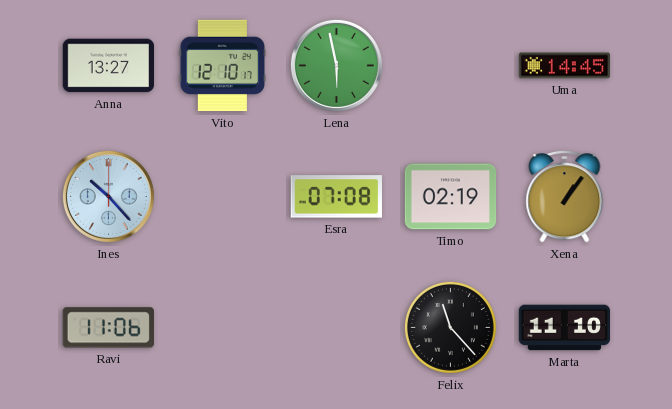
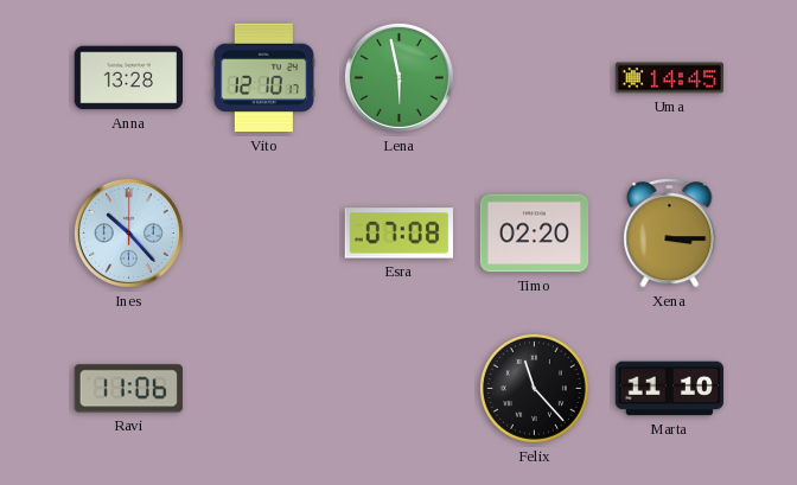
Anna: 13:27 -> 13:28
Timo: 02:19 -> 02:20
Xena: 1:06 -> 3:15
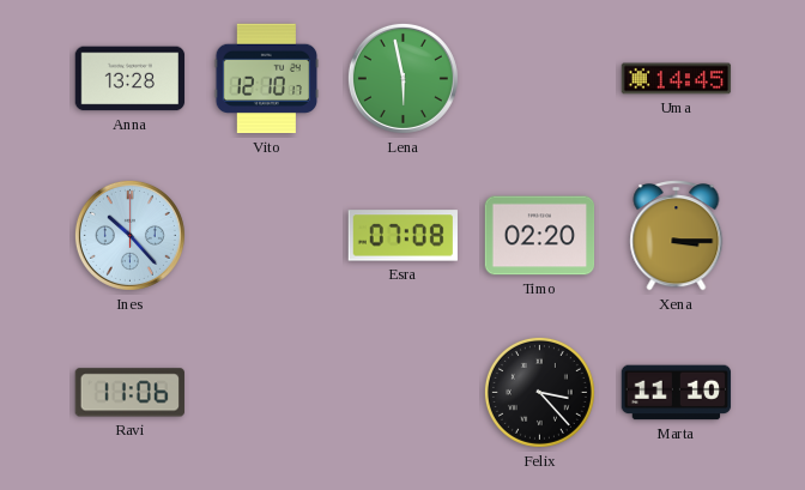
Felix: 11:23 -> 3:23
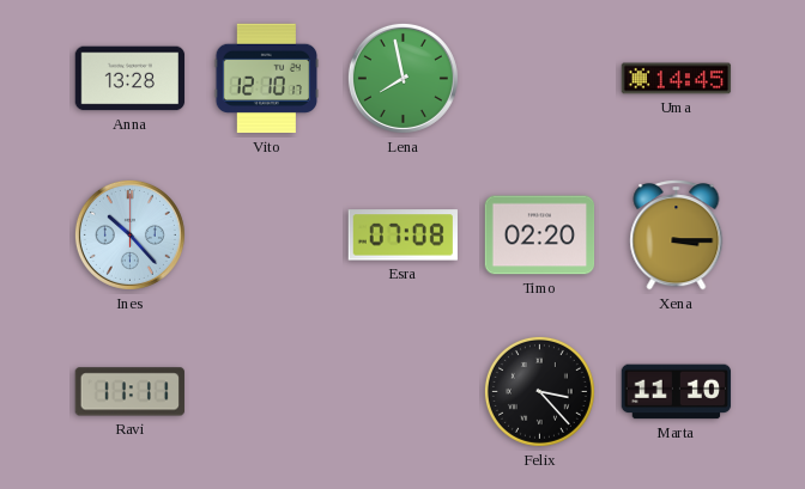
Lena: 5:58 -> 7:58
Ravi: 11:06 -> 11:11
